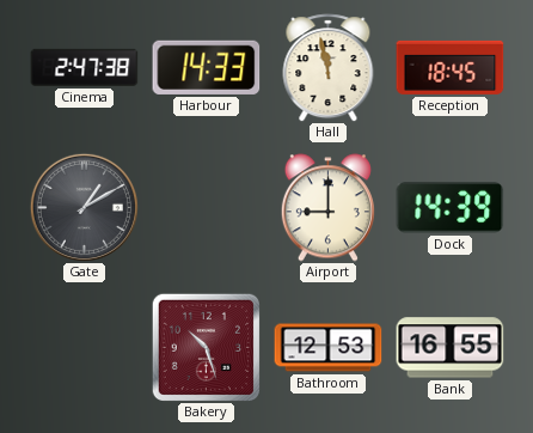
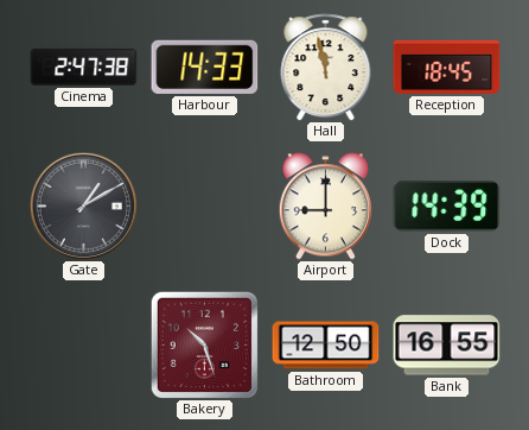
Bathroom: 12:53 -> 12:50
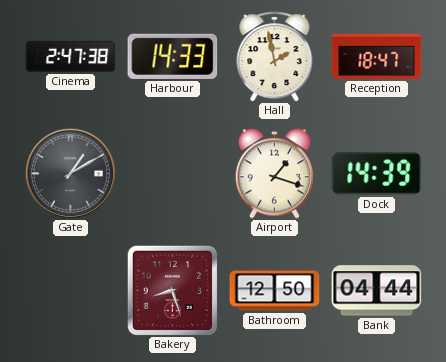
Hall: 11:58 -> 1:58
Reception: 18:45 -> 18:47
Airport: 9:00 -> 1:18
Bakery: 10:27 -> 8:27
Bank: 16:55 -> 04:44
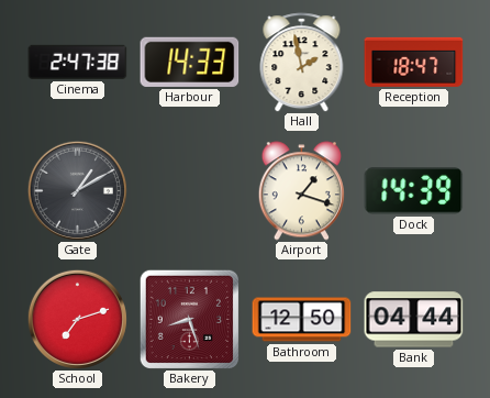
School: none -> 7:12
